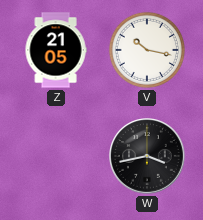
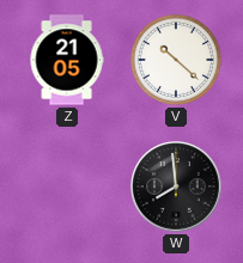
V: 10:17 -> 10:22
W: 3:43 -> 7:59
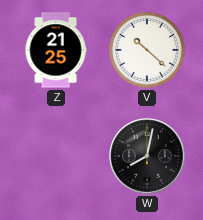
Z: 21:05 -> 21:25
W: 7:59 -> 8:02
